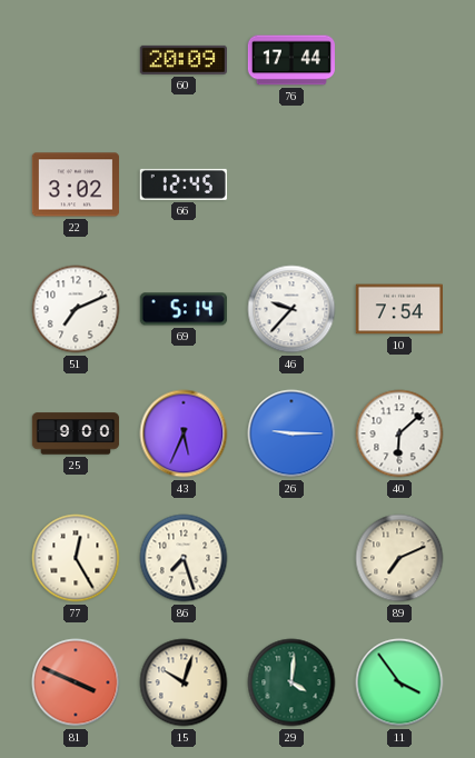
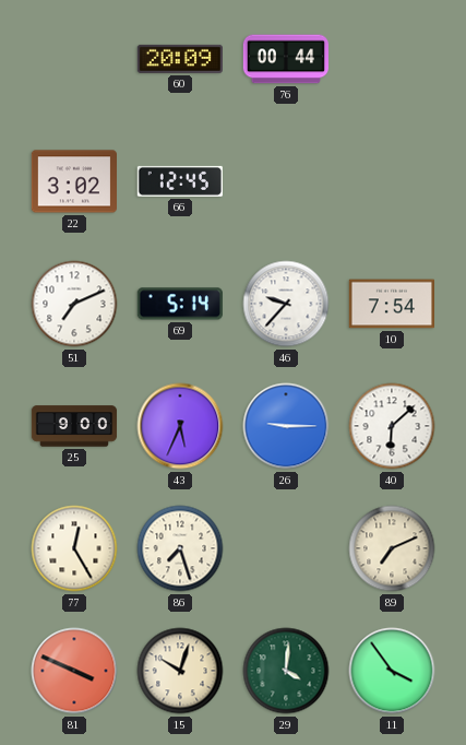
76: 17:44 -> 00:44
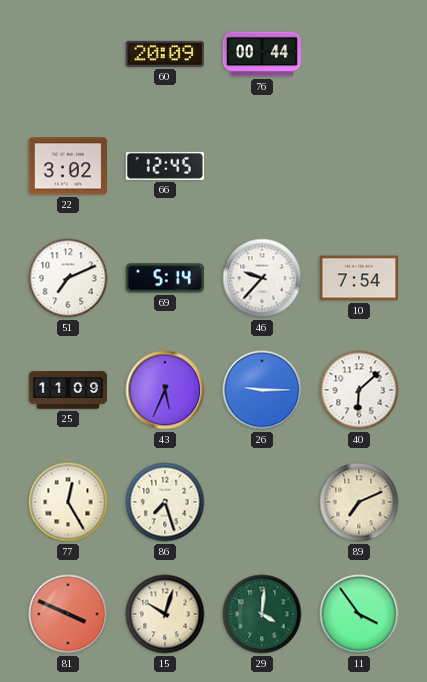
25: 9:00 -> 11:09
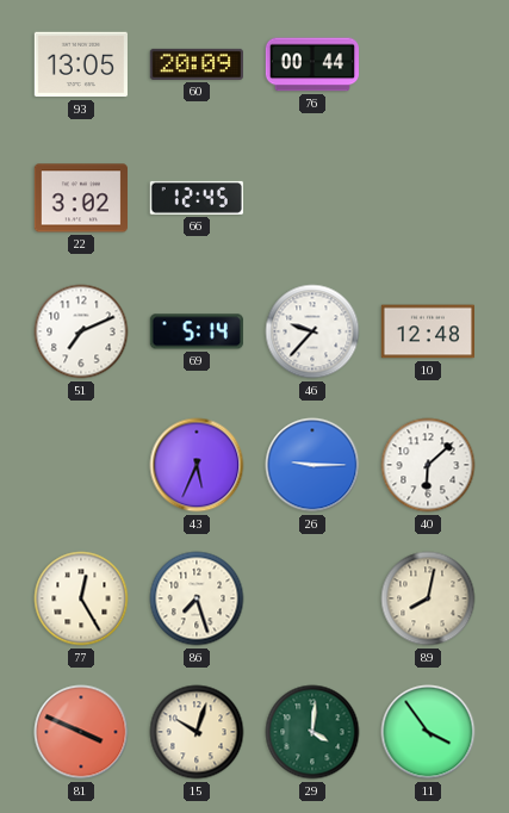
93: none -> 13:05
10: 7:54 -> 12:48
25: 11:09 -> none
89: 7:11 -> 8:02
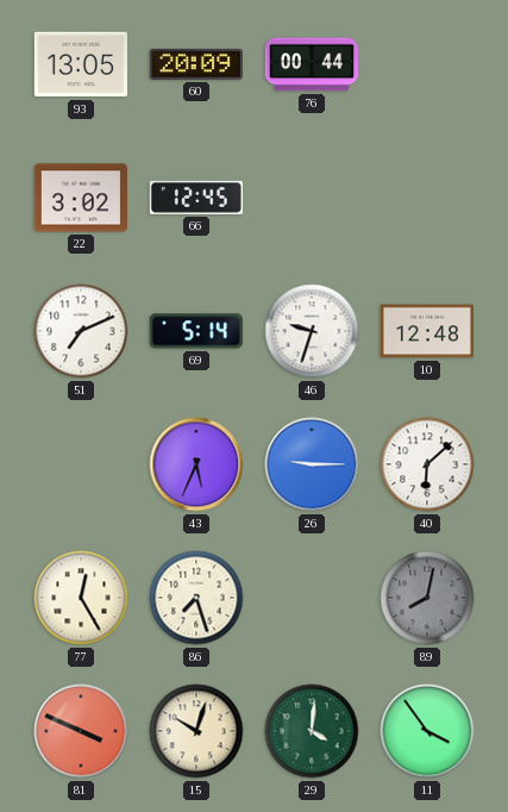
46: 9:37 -> 9:33
89 dial: cream -> grey
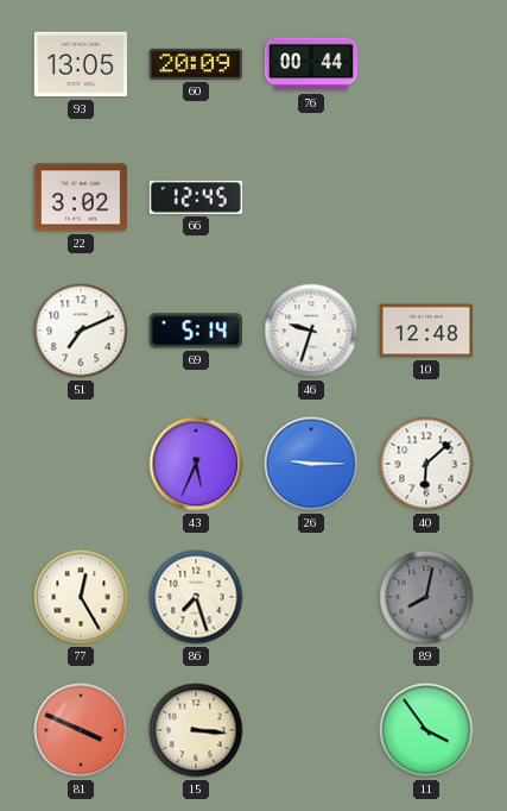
15: 10:03 -> 3:16
29: 4:01 -> none
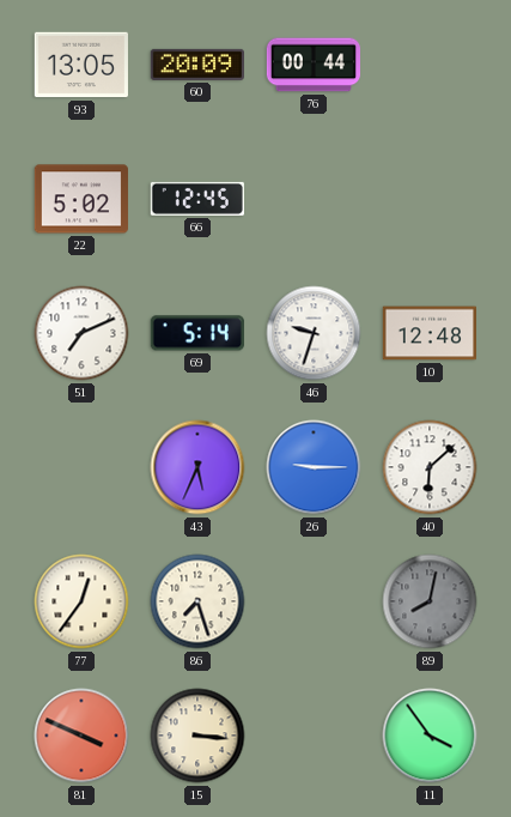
22: 3:02 -> 5:02
77: 12:25 -> 12:36
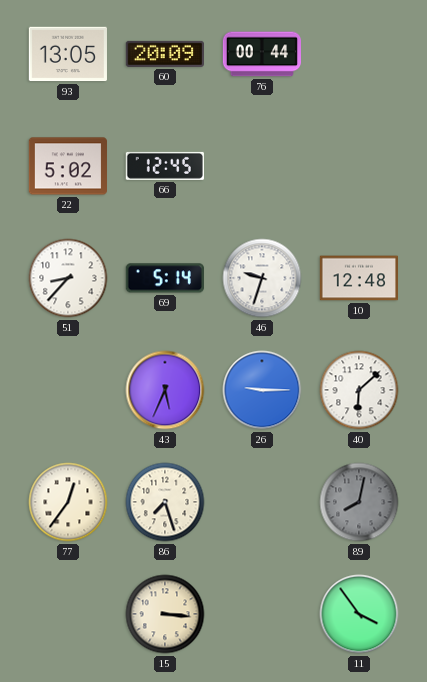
51: 7:11 -> 8:37
81: 3:49 -> none
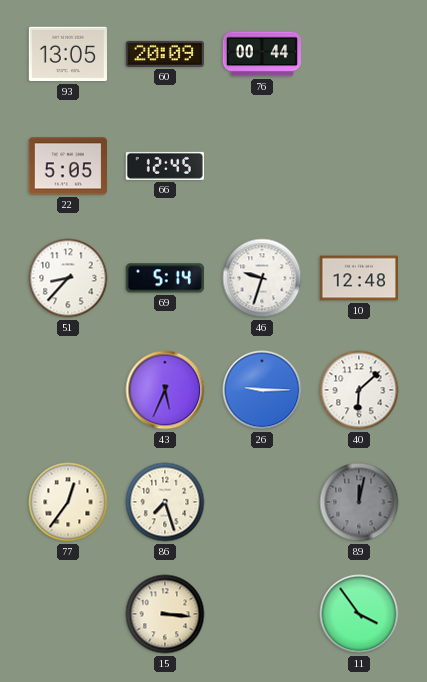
22: 5:02 -> 5:05
89: 8:02 -> 12:02
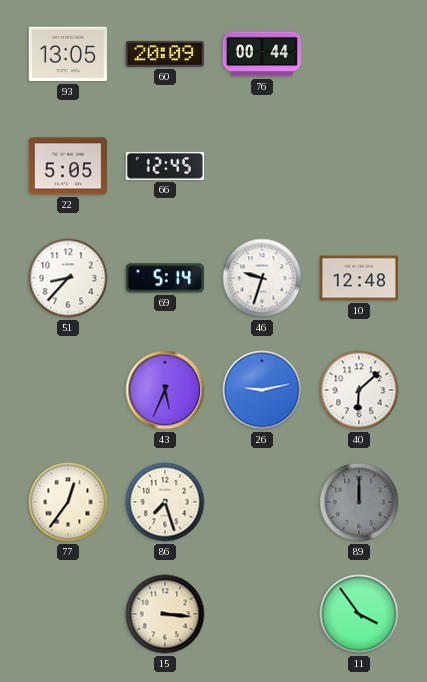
26: 9:15 -> 9:13
89: 12:02 -> 12:00
